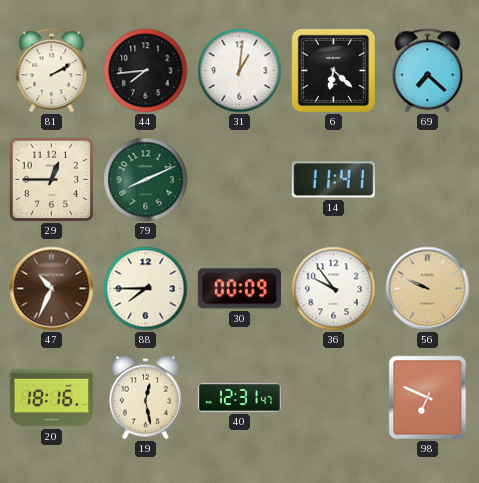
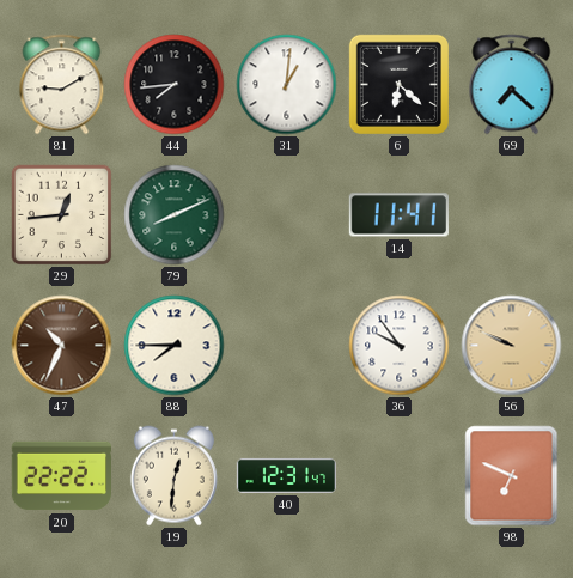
81: 2:10 -> 9:10
29: 12:45 -> 12:44
30: 00:09 -> none
20: 18:16 -> 22:22
19: 12:28 -> 12:31
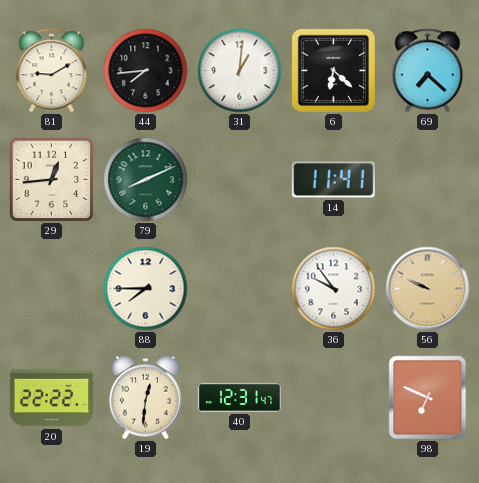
47: 10:34 -> none
